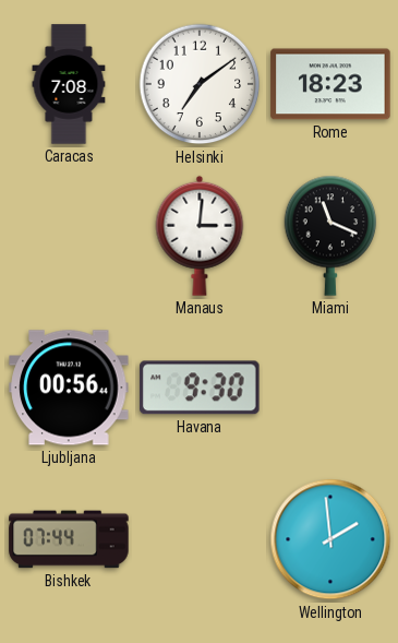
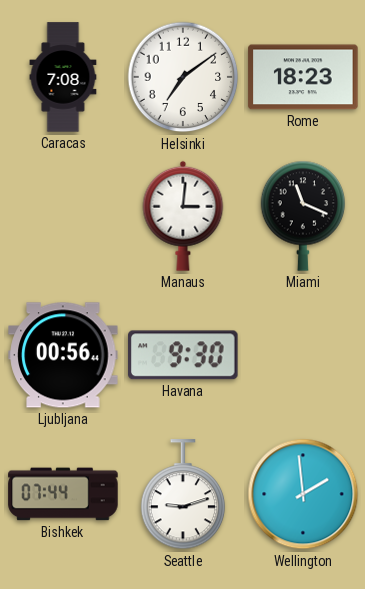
Seattle: none -> 9:12
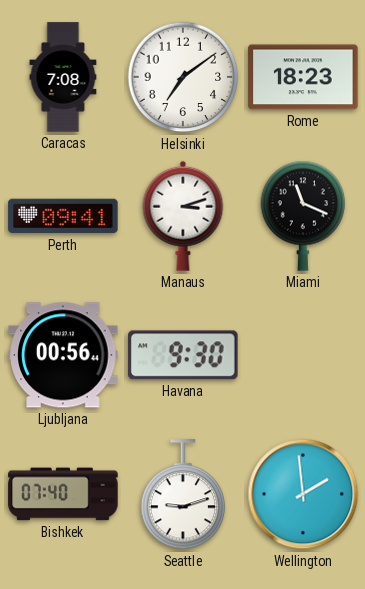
Perth: none -> 09:41
Manaus: 3:01 -> 3:12
Bishkek: 07:44 -> 07:40
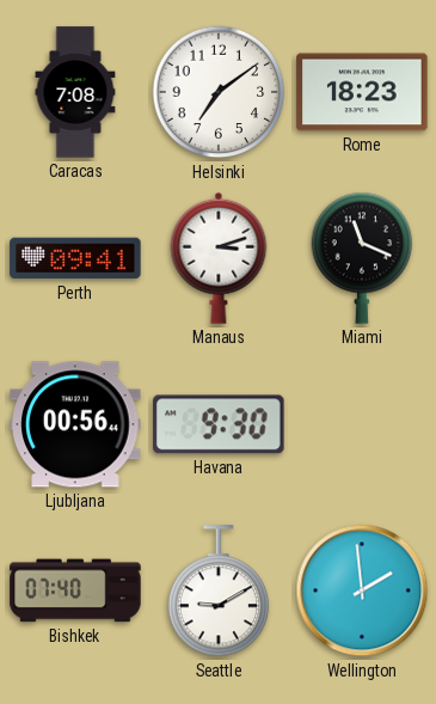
Seattle: 9:12 -> 9:10
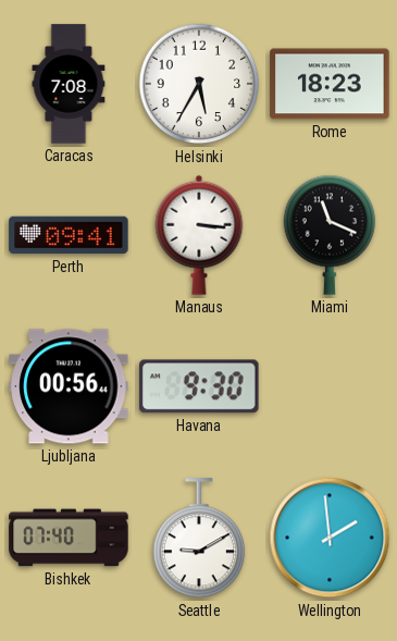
Helsinki: 7:09 -> 5:35
Manaus: 3:12 -> 3:16
